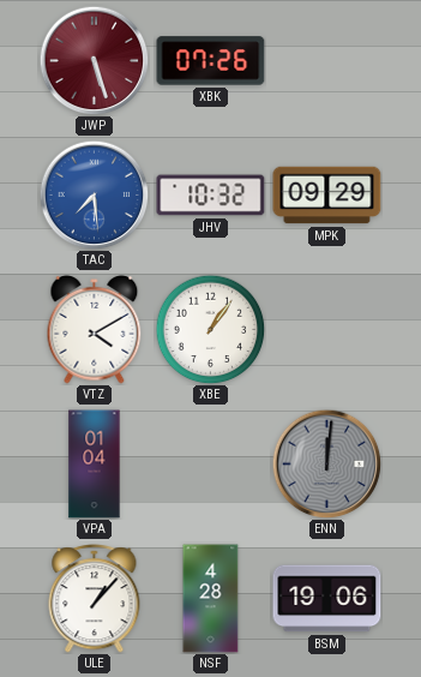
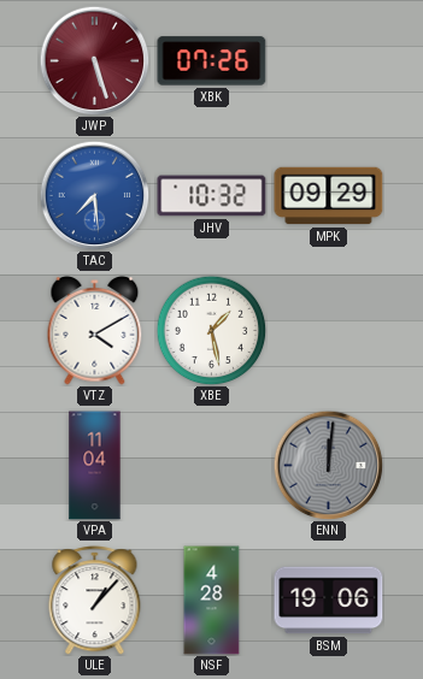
XBE: 1:06 -> 1:28
VPA: 01:04 -> 11:04
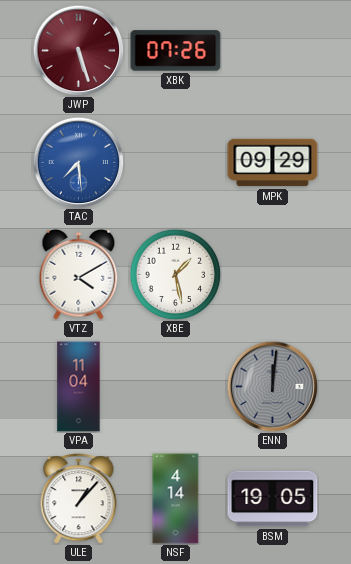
JHV: 10:32 -> none
NSF: 4:28 -> 4:14
BSM: 19:06 -> 19:05
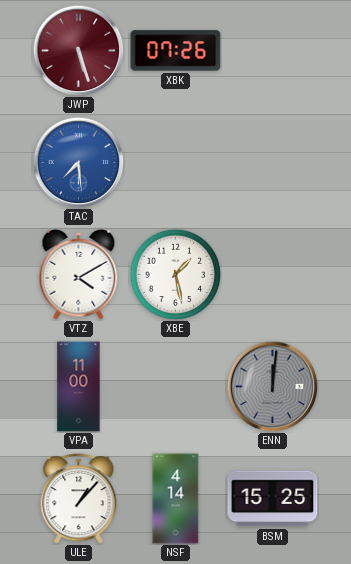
MPK: 09:29 -> none
VPA: 11:04 -> 11:00
BSM: 19:05 -> 15:25
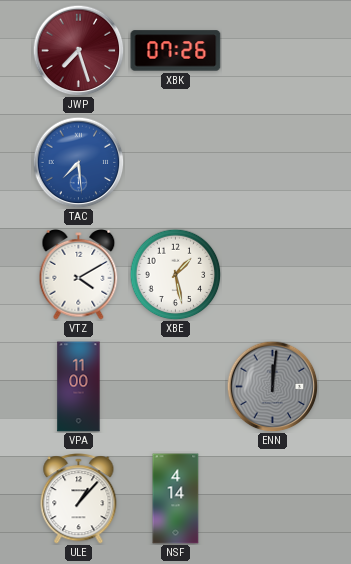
JWP: 5:27 -> 7:27
BSM: 15:25 -> none
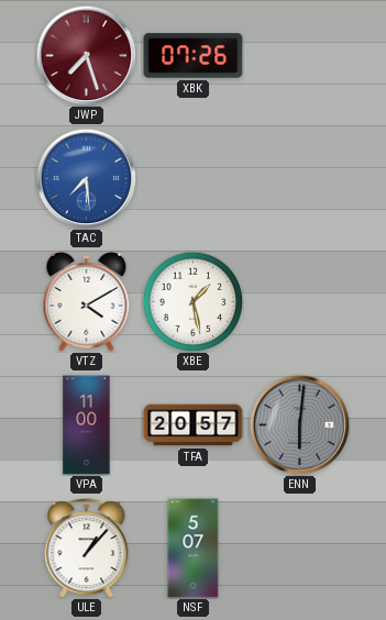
TFA: none -> 20:57
ENN: 12:01 -> 6:01
NSF: 4:14 -> 5:07
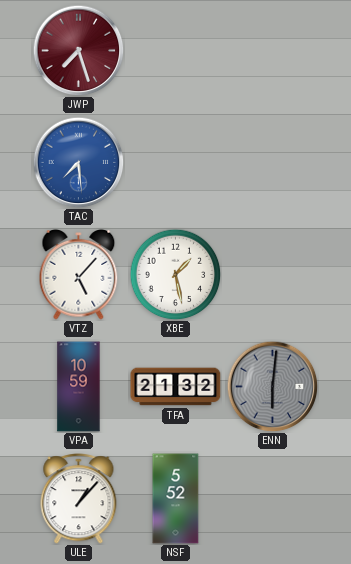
XBK: 07:26 -> none
VTZ: 4:10 -> 5:07
VPA: 11:00 -> 10:59
TFA: 20:57 -> 21:32
NSF: 5:07 -> 5:52
